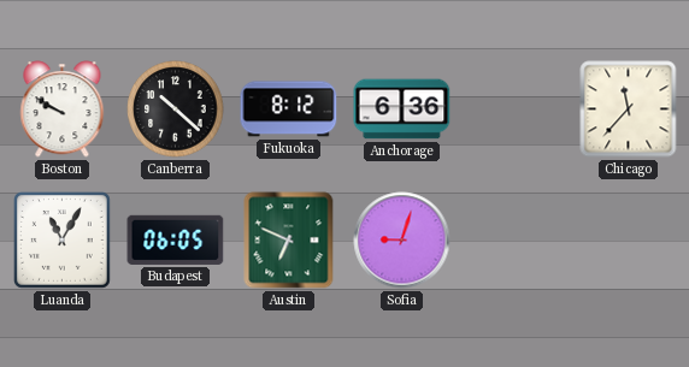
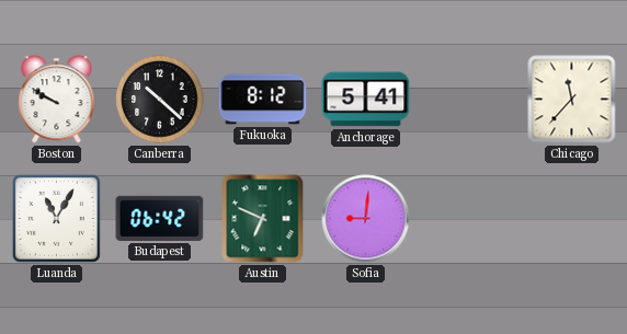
Anchorage: 6:36 -> 5:41
Budapest: 06:05 -> 06:42
Sofia: 9:03 -> 9:01
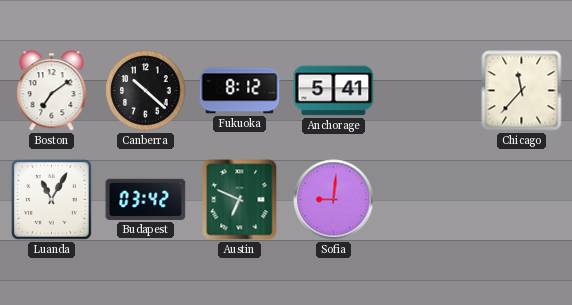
Boston: 9:50 -> 7:09
Budapest: 06:42 -> 03:42
